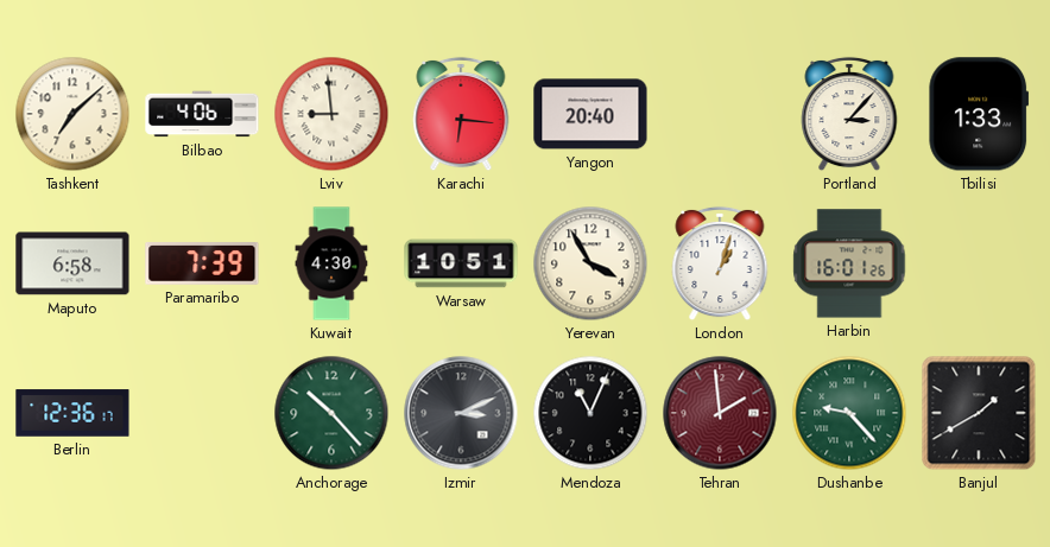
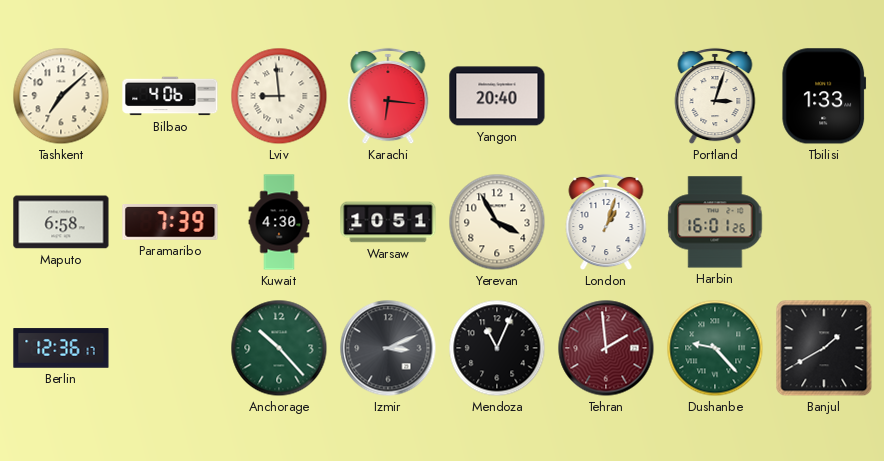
Portland: 3:07 -> 3:03
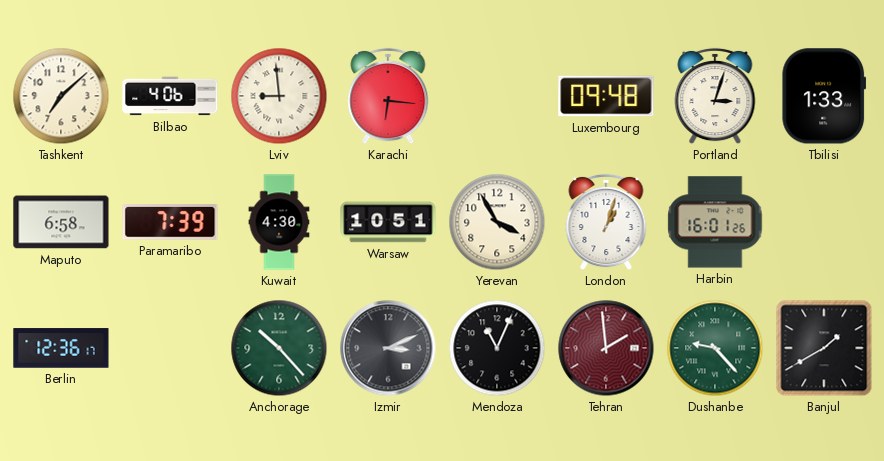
Yangon: 20:40 -> none
Luxembourg: none -> 09:48
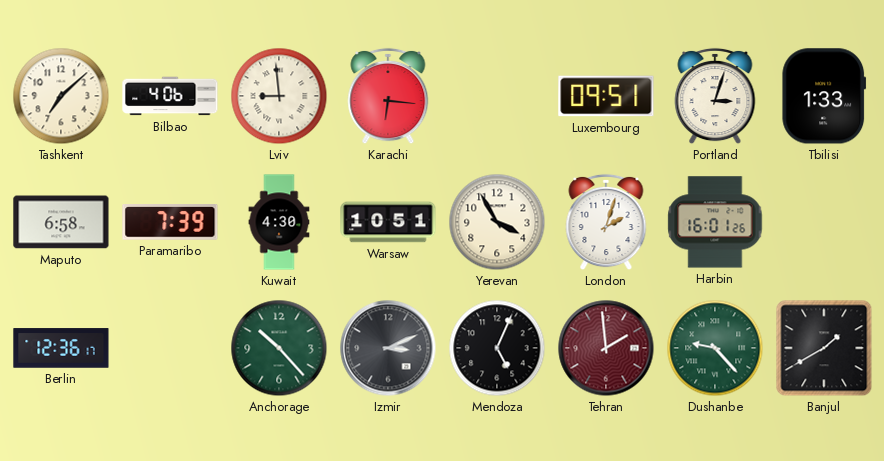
Luxembourg: 09:48 -> 09:51
London: 1:03 -> 2:03
Mendoza: 11:04 -> 5:04
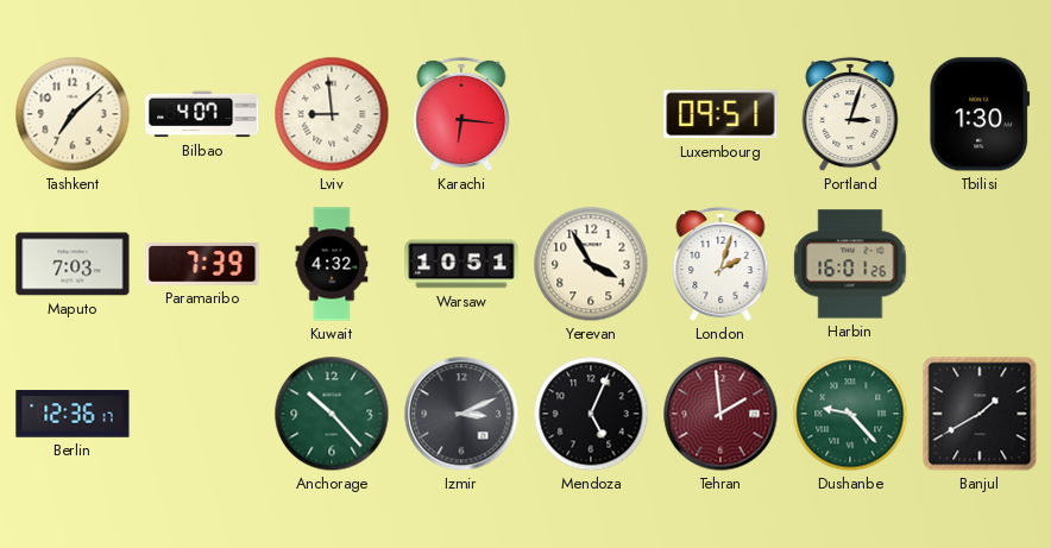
Bilbao: 4:06 -> 4:07
Tbilisi: 1:33 -> 1:30
Maputo: 6:58 -> 7:03
Kuwait: 4:30 -> 4:32
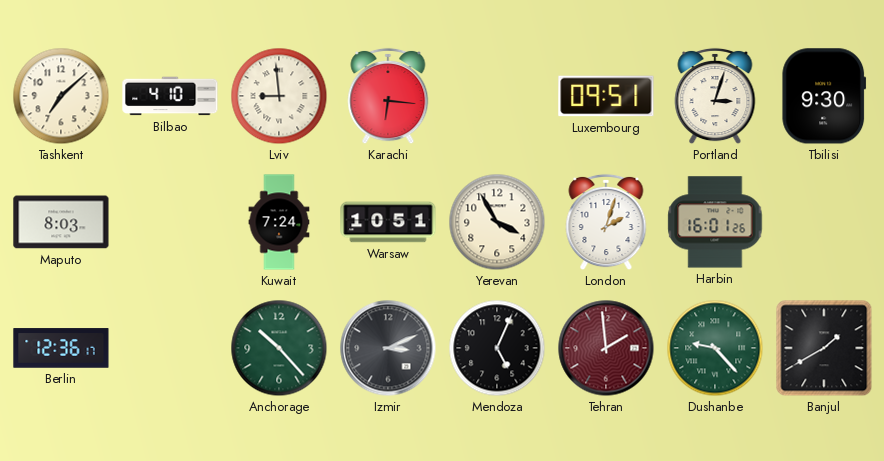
Bilbao: 4:07 -> 4:10
Tbilisi: 1:30 -> 9:30
Maputo: 7:03 -> 8:03
Paramaribo: 7:39 -> none
Kuwait: 4:32 -> 7:24
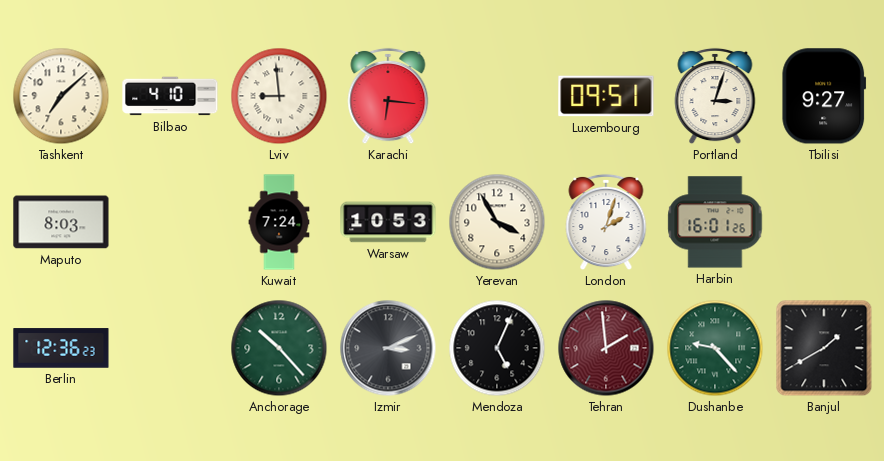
Tbilisi: 9:30 -> 9:27
Warsaw: 10:51 -> 10:53
Berlin: 12:36:17 -> 12:36:23
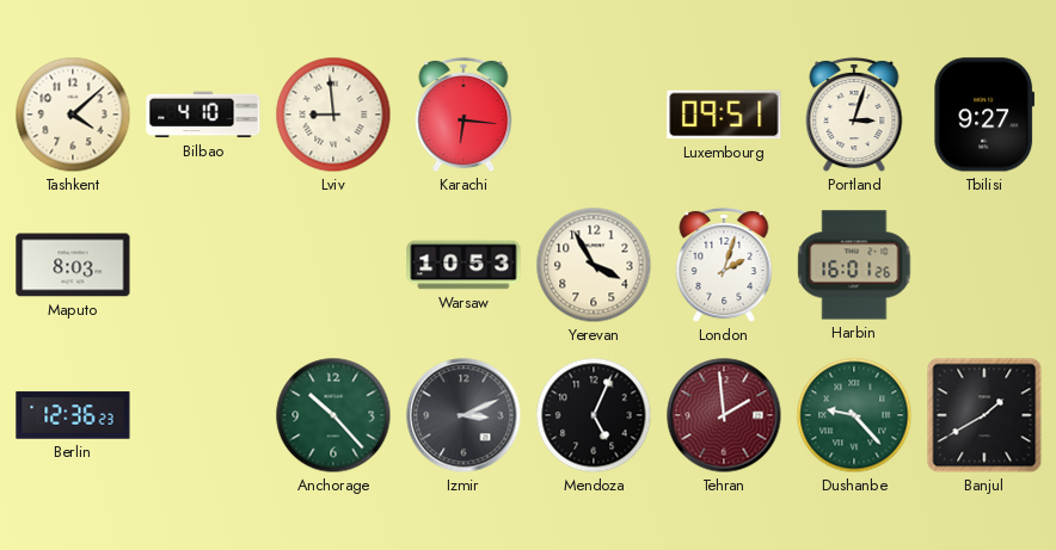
Tashkent: 7:08 -> 4:08
Kuwait: 7:24 -> none
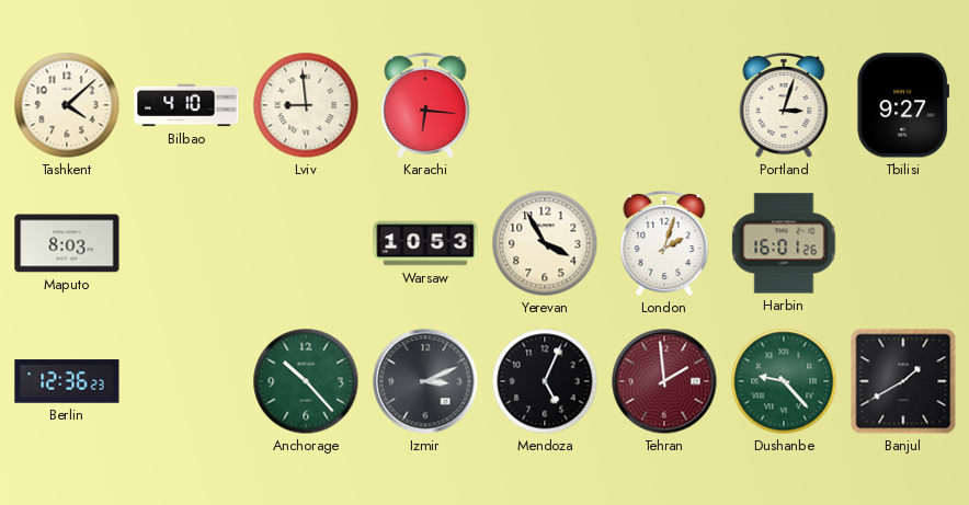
Luxembourg: 09:51 -> none
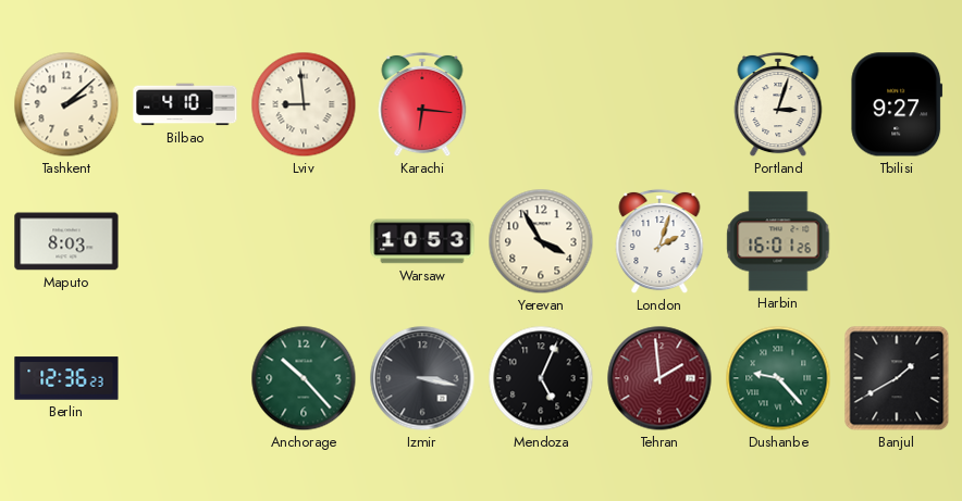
Tashkent: 4:08 -> 2:08
Izmir: 3:11 -> 3:17
